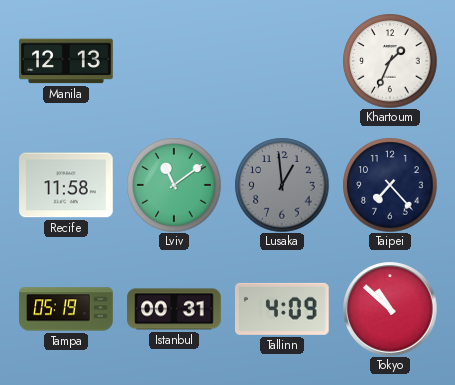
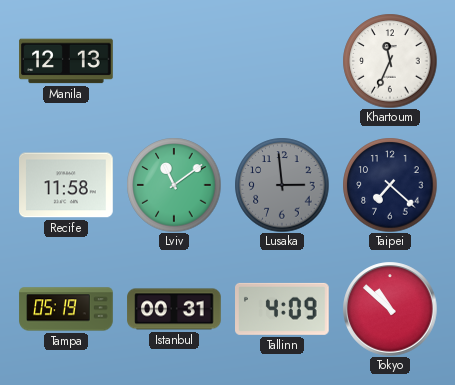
Khartoum: 1:34 -> 11:34
Lusaka: 12:59 -> 2:59
Taipei: 7:23 -> 7:22
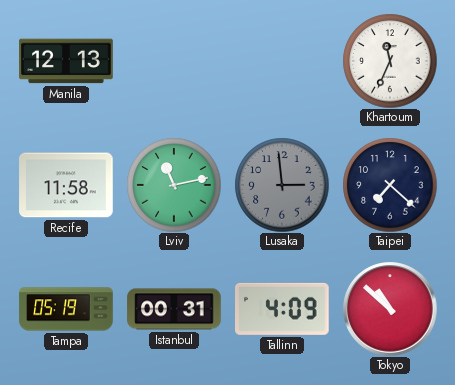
Lviv: 11:09 -> 11:13
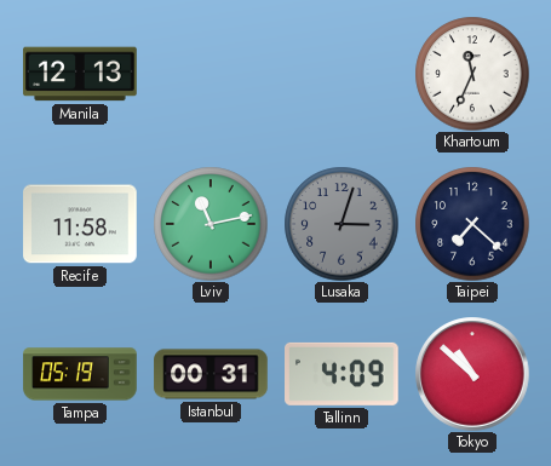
Lusaka: 2:59 -> 3:03
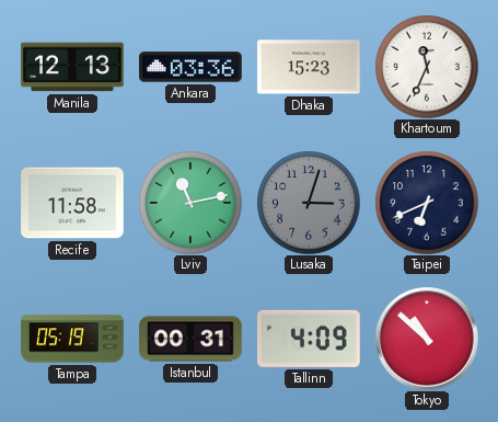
Ankara: none -> 03:36
Dhaka: none -> 15:23
Taipei: 7:22 -> 6:41
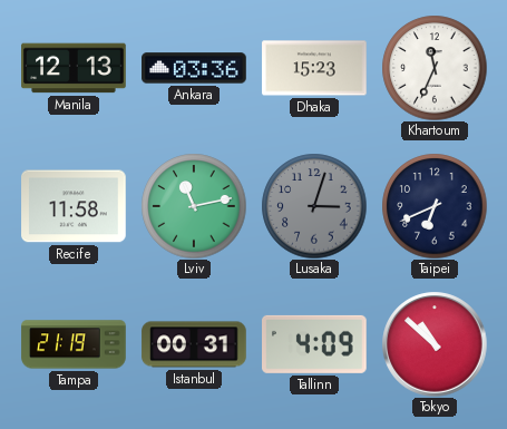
Tampa: 05:19 -> 21:19
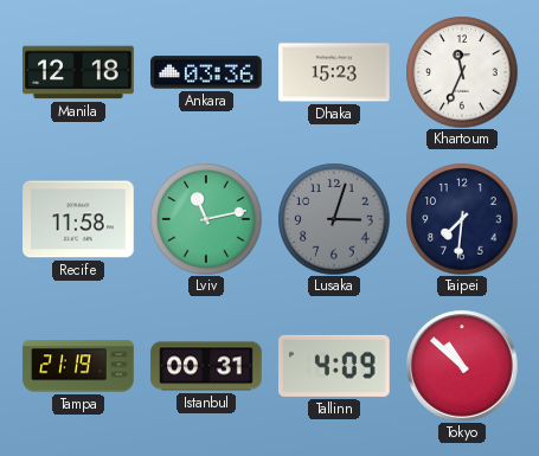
Manila: 12:13 -> 12:18
Taipei: 6:41 -> 7:31
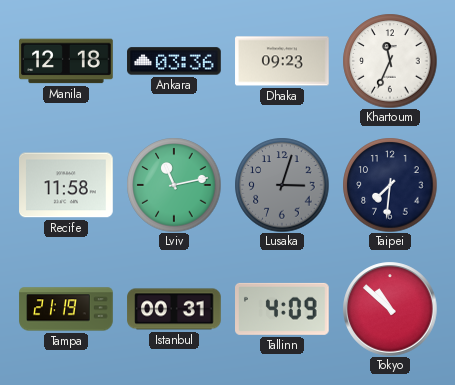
Dhaka: 15:23 -> 09:23
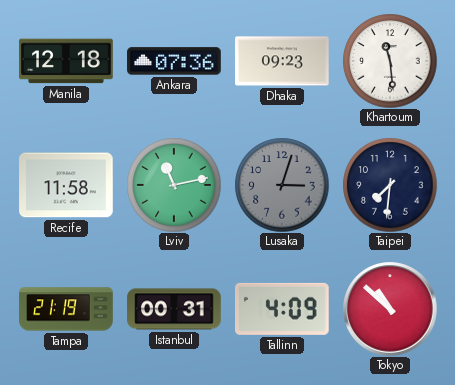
Ankara: 03:36 -> 07:36
Khartoum: 11:34 -> 11:29
